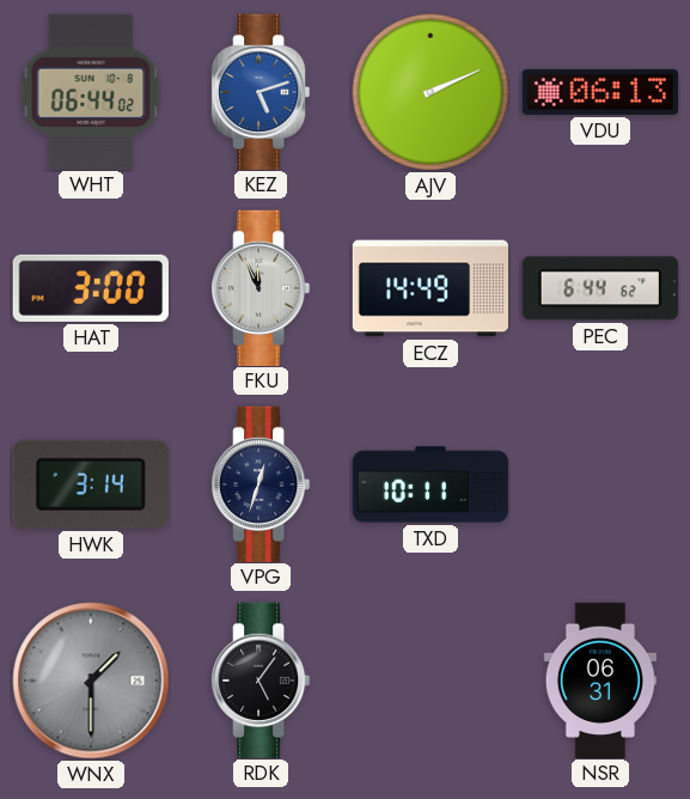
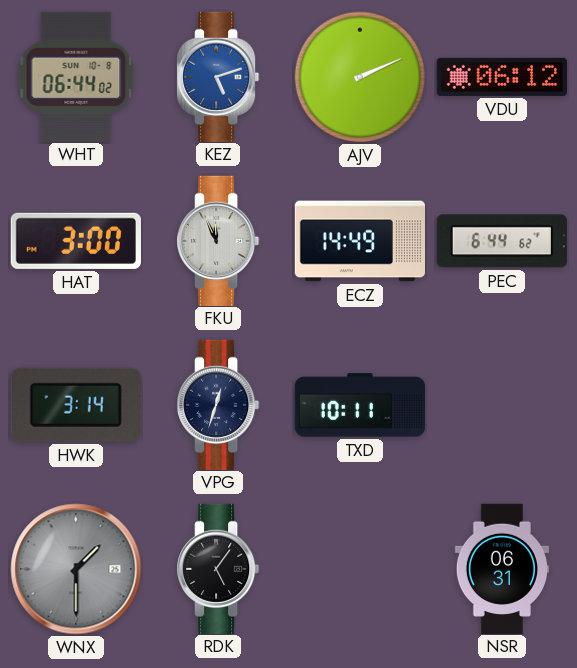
VDU: 06:13 -> 06:12
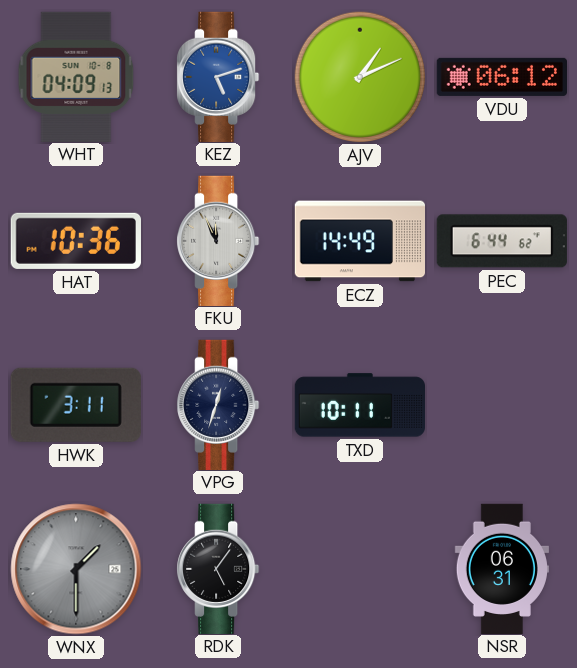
WHT: 06:44 -> 04:09
AJV: 2:11 -> 1:11
HAT: 3:00 -> 10:36
HWK: 3:14 -> 3:11
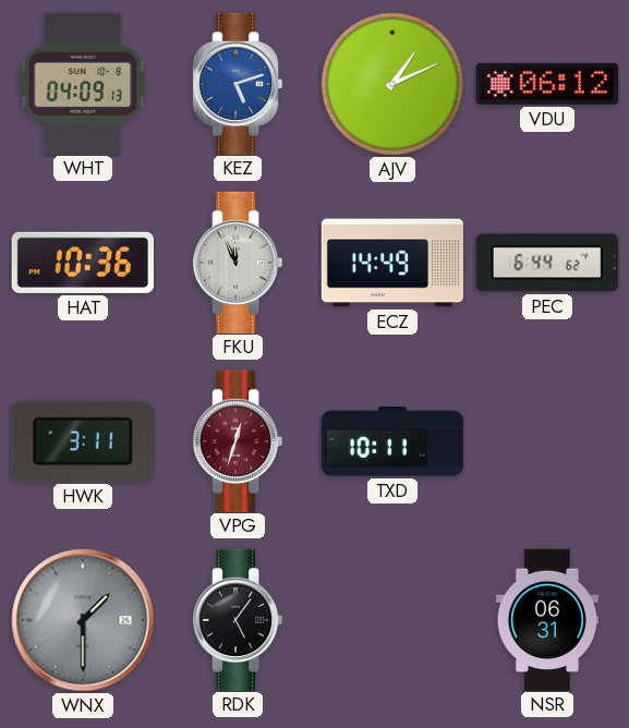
VPG dial: navy -> burgundy
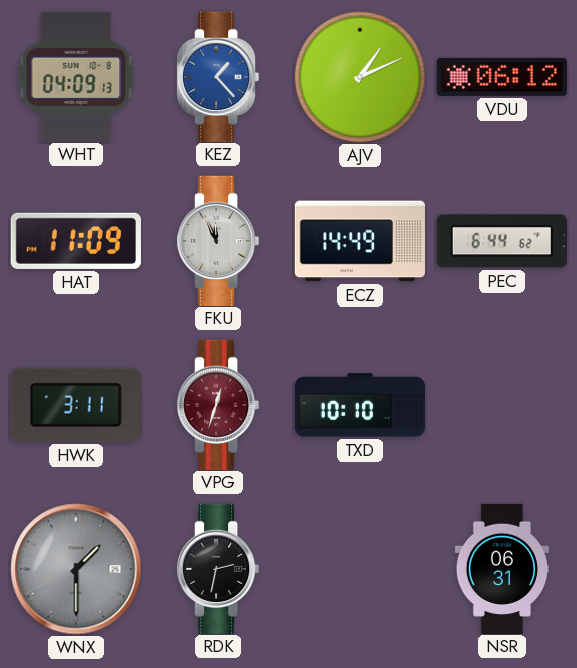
KEZ: 5:12 -> 1:23
HAT: 10:36 -> 11:09
TXD: 10:11 -> 10:10
RDK: 5:06 -> 2:32
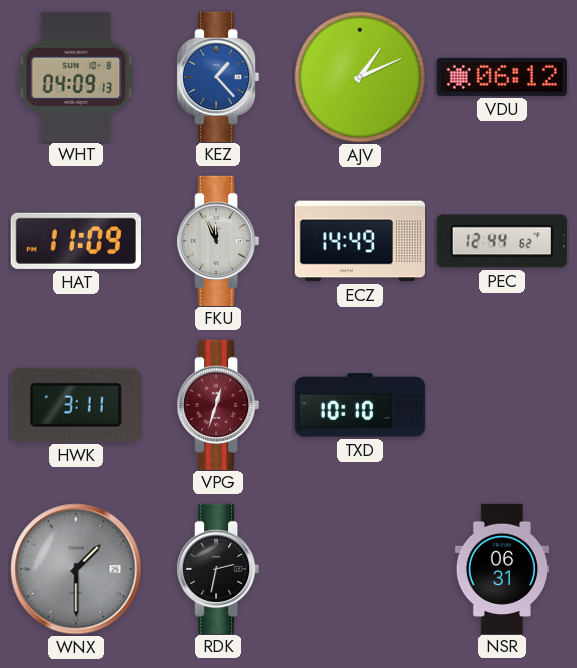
PEC: 6:44 -> 12:44
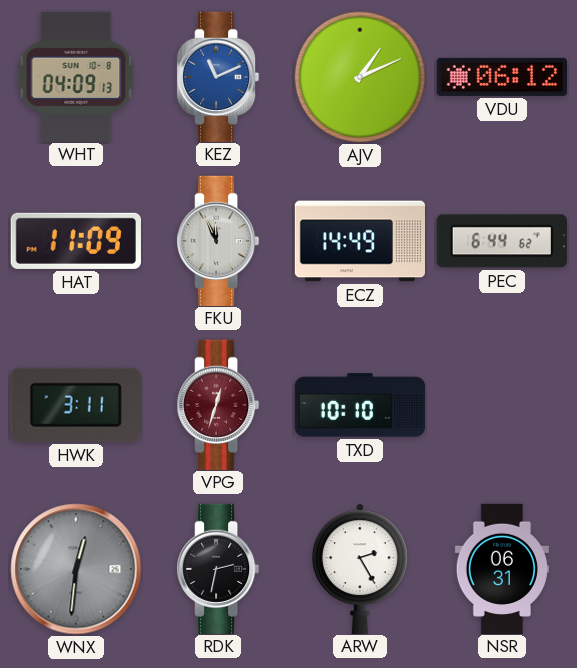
KEZ: 1:23 -> 11:11
PEC: 12:44 -> 6:44
WNX: 1:30 -> 12:31
ARW: none -> 2:25
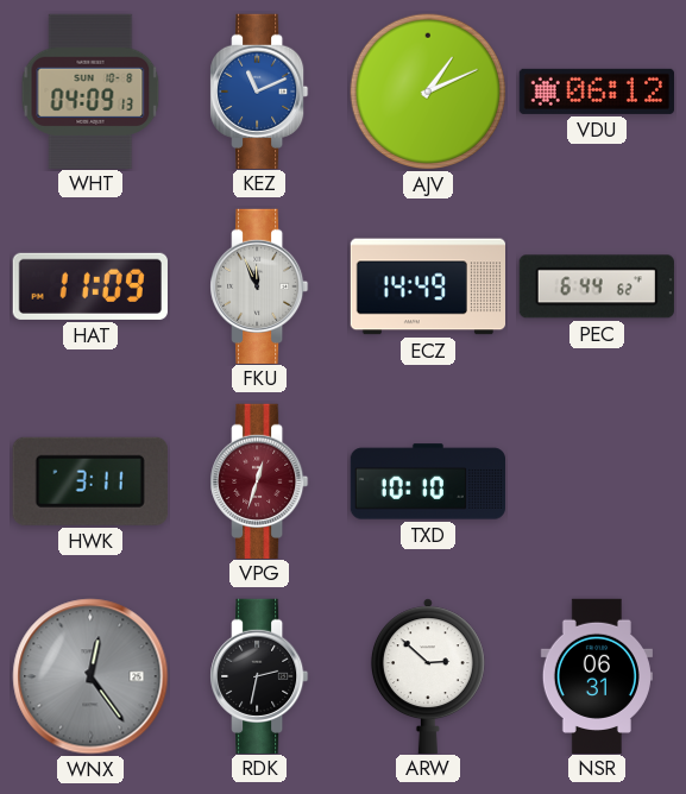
WNX: 12:31 -> 12:24
ARW: 2:25 -> 2:52
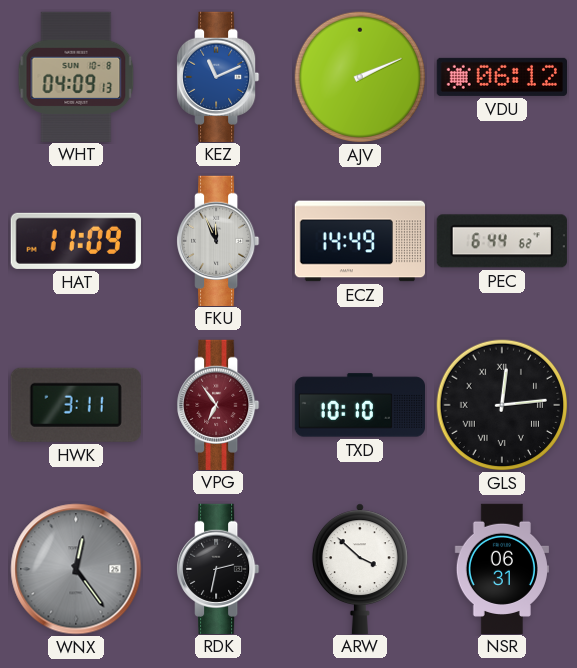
AJV: 1:11 -> 2:11
VPG: 12:33 -> 6:54
GLS: none -> 12:14
ARW: 2:52 -> 3:52
